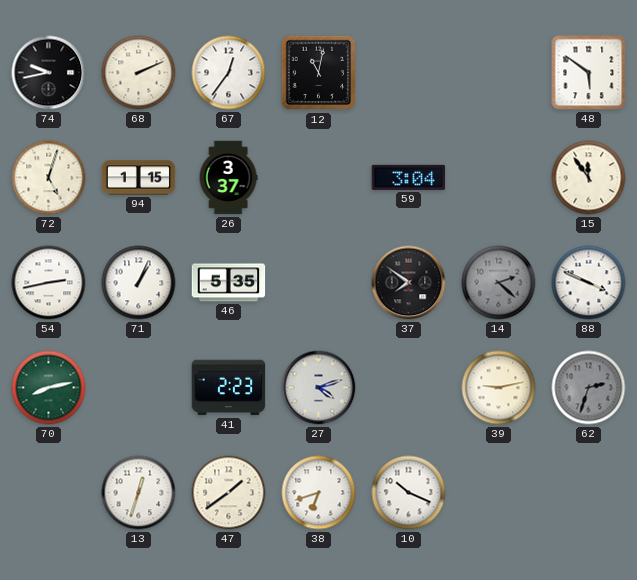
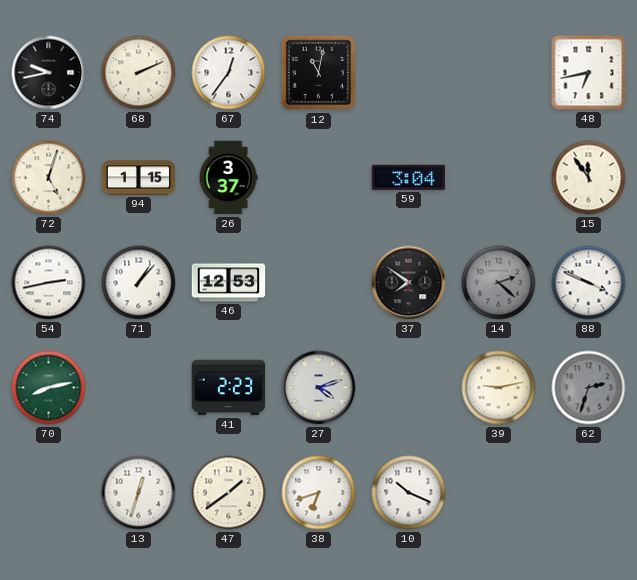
48: 5:51 -> 6:43
71: 1:04 -> 1:07
46: 5:35 -> 12:53
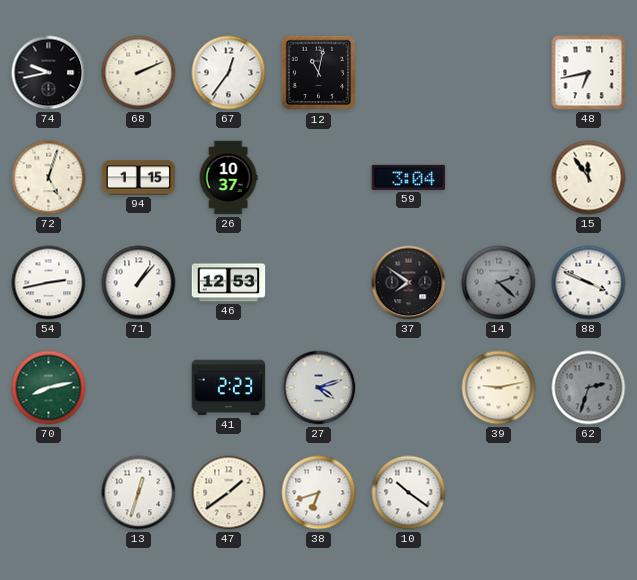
26: 3:37 -> 10:37
10: 10:19 -> 10:21
